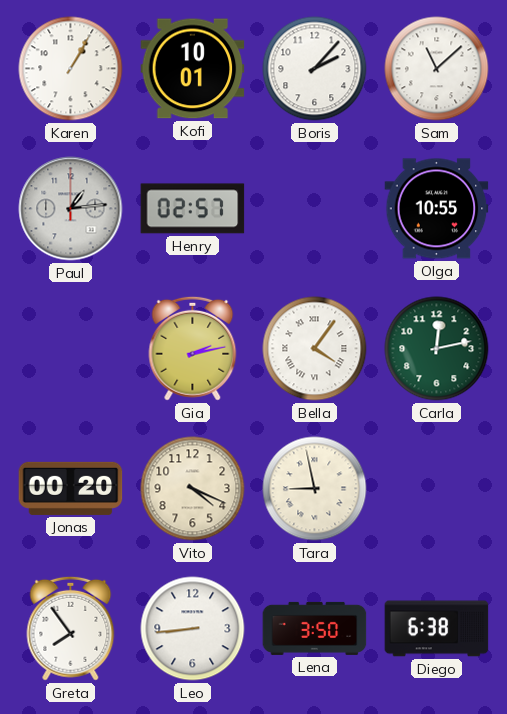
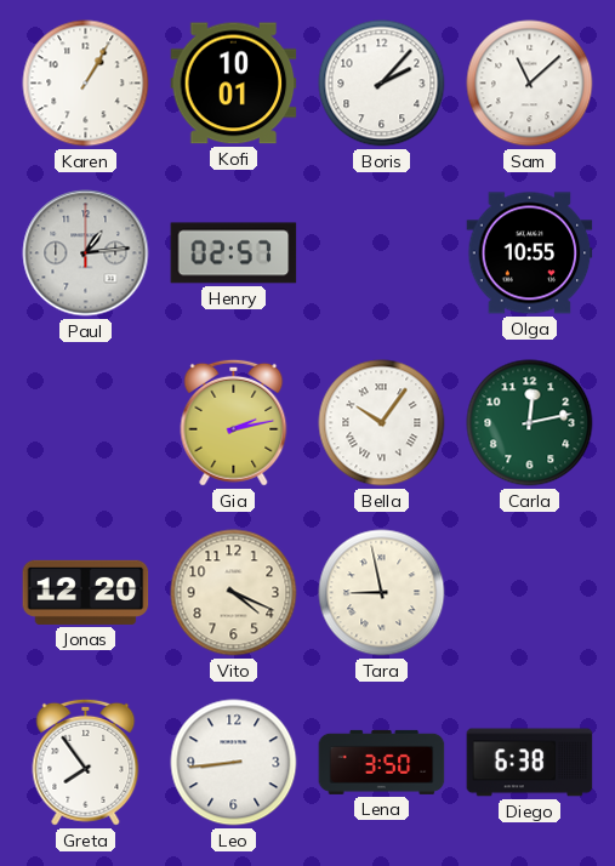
Bella: 4:06 -> 10:06
Jonas: 00:20 -> 12:20
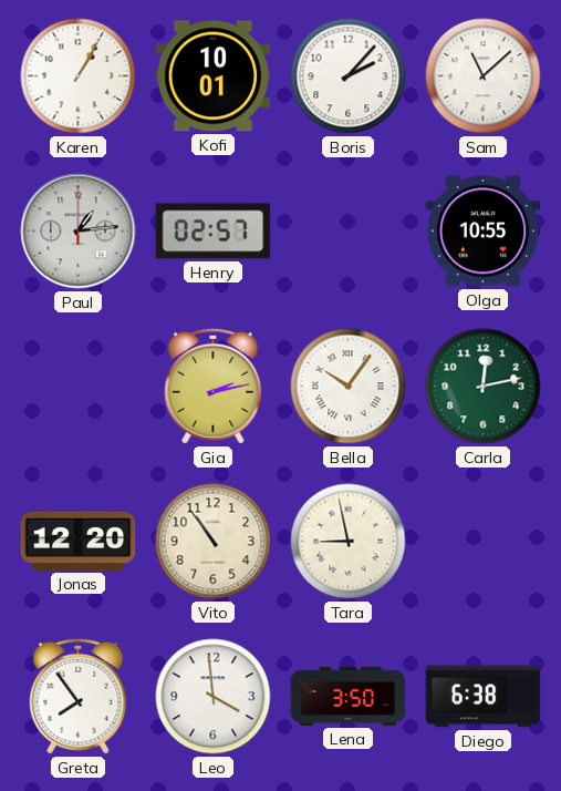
Vito: 4:19 -> 10:54
Leo: 8:44 -> 3:59
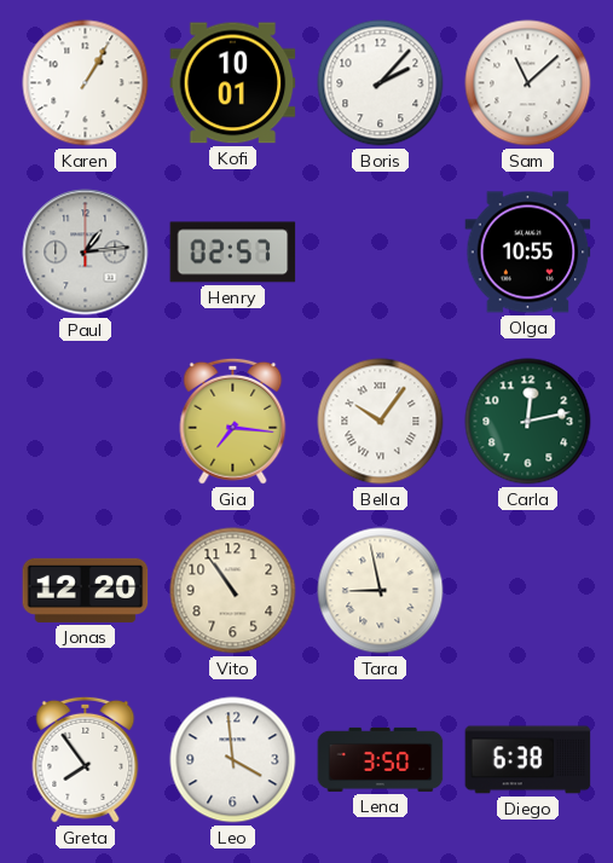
Gia: 2:13 -> 7:16
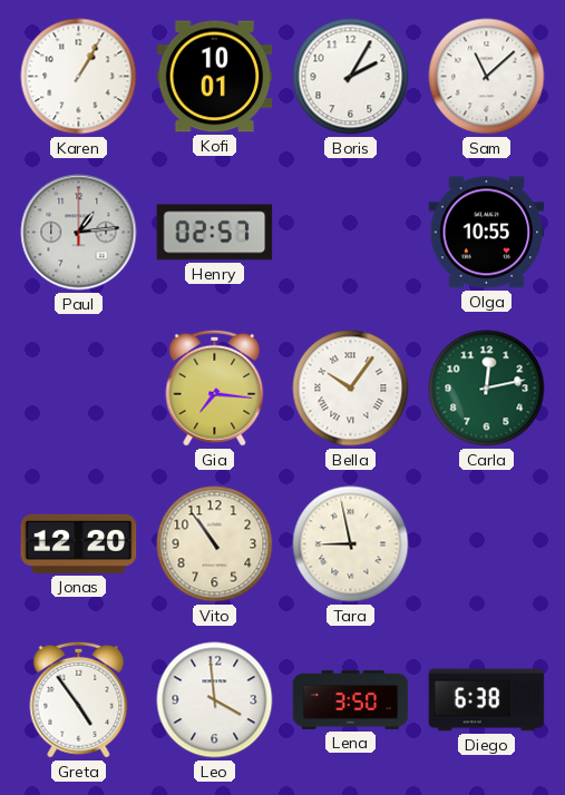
Boris: 2:07 -> 2:05
Greta: 7:54 -> 4:54
